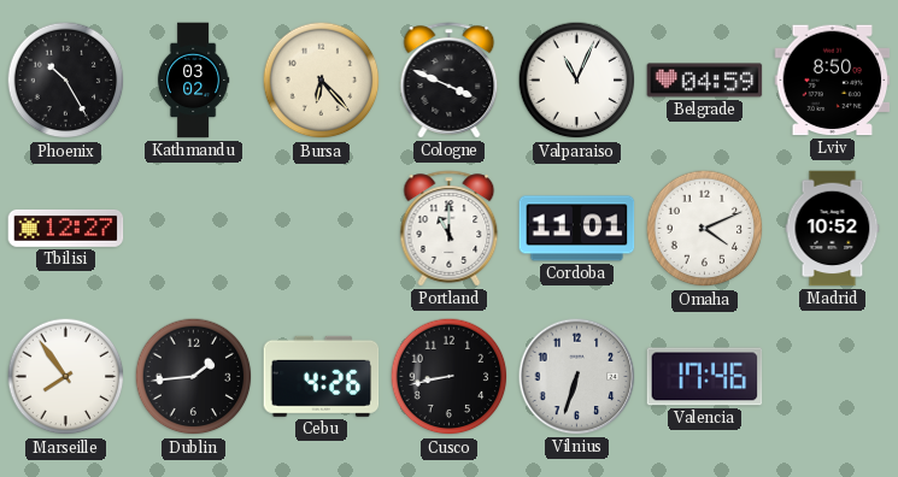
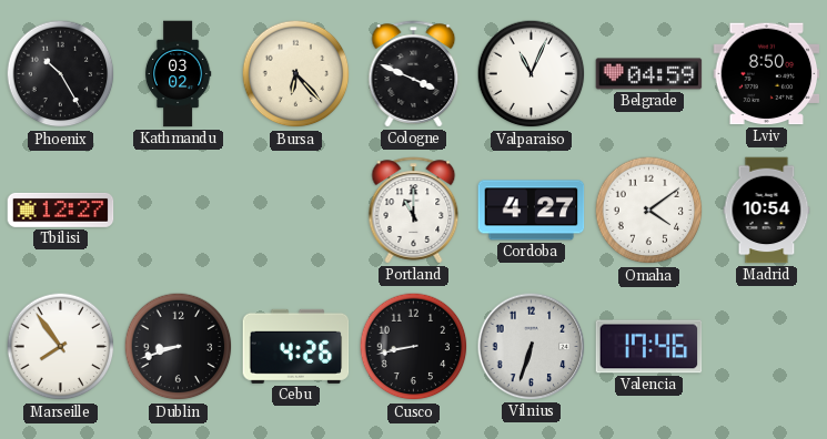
Cordoba: 11:01 -> 4:27
Omaha: 4:11 -> 4:09
Madrid: 10:52 -> 10:54
Dublin: 1:44 -> 8:42
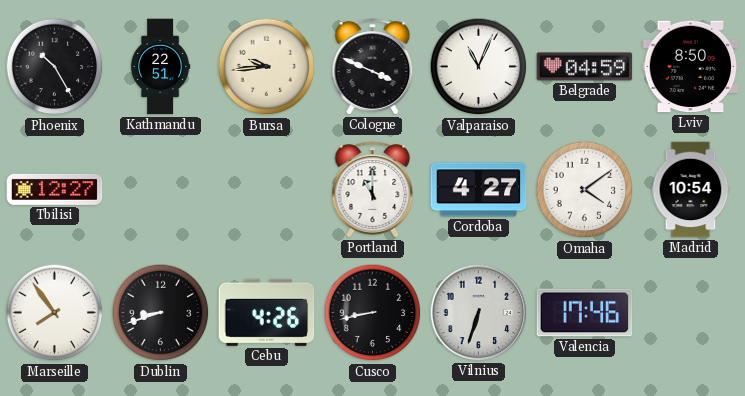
Kathmandu: 03:02 -> 22:51
Bursa: 6:23 -> 9:44
